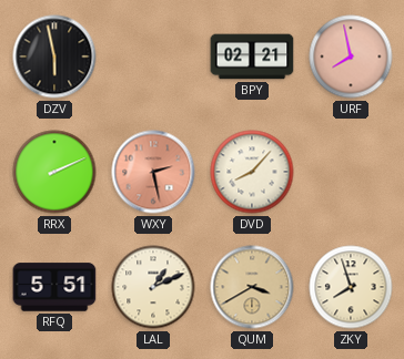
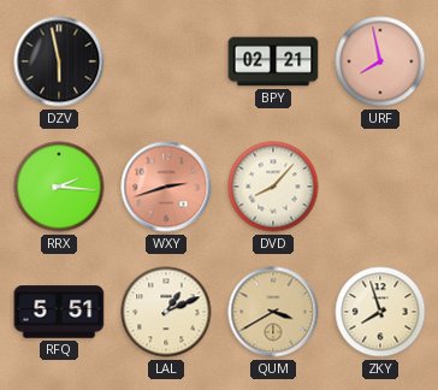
RRX: 2:11 -> 2:16
WXY: 2:28 -> 2:42
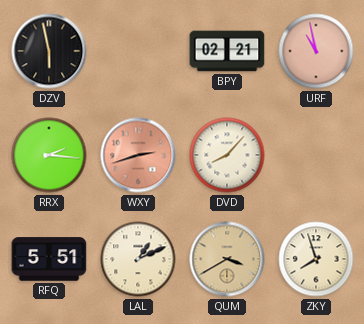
URF: 7:58 -> 10:58
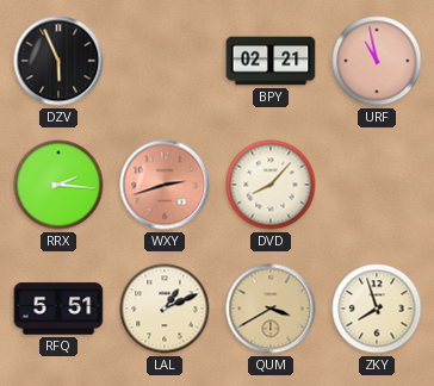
DZV: 5:58 -> 5:56
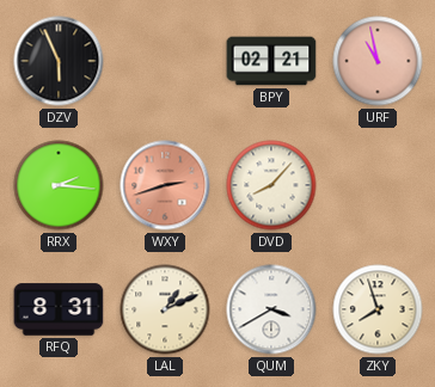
RFQ: 5:51 -> 8:31
QUM dial: champagne -> white
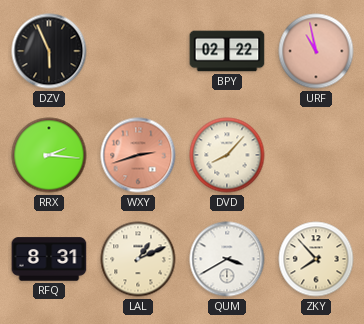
BPY: 02:21 -> 02:22
ZKY: 7:57 -> 7:53
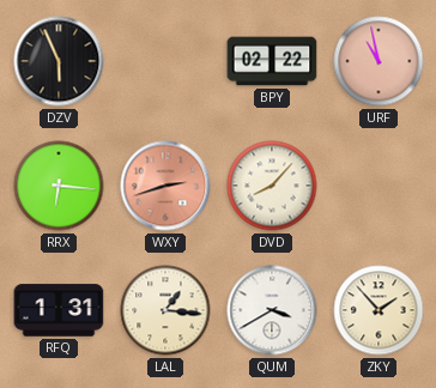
RRX: 2:16 -> 6:16
RFQ: 8:31 -> 1:31
LAL: 1:11 -> 1:16
ZKY: 7:53 -> 1:53
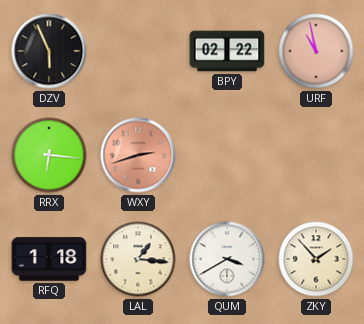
DVD: 8:07 -> none
RFQ: 1:31 -> 1:18
